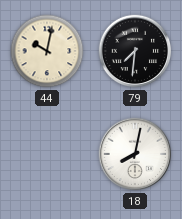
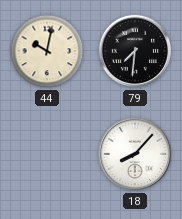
18: 8:02 -> 8:07
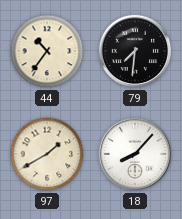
44: 10:02 -> 10:36
97: none -> 1:40
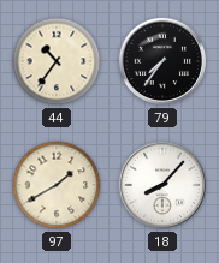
79: 7:31 -> 7:36
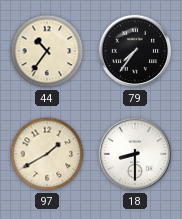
18: 8:07 -> 8:30
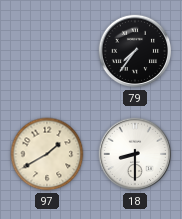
44: 10:36 -> none
